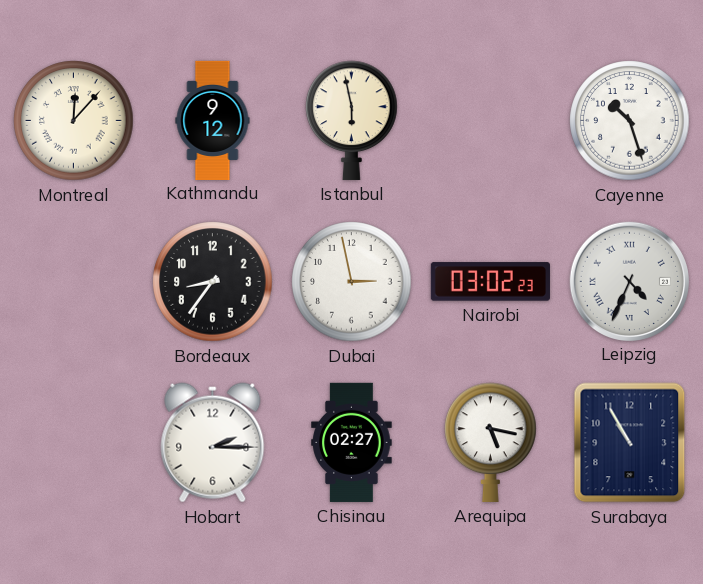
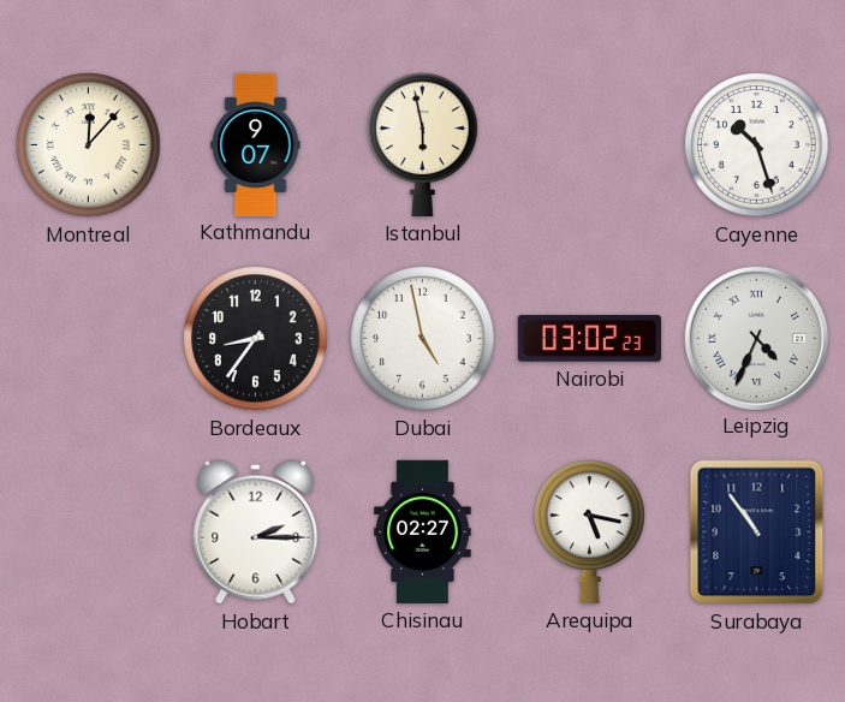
Kathmandu: 9:12 -> 9:07
Dubai: 2:58 -> 4:58
Surabaya: 10:55 -> 10:54
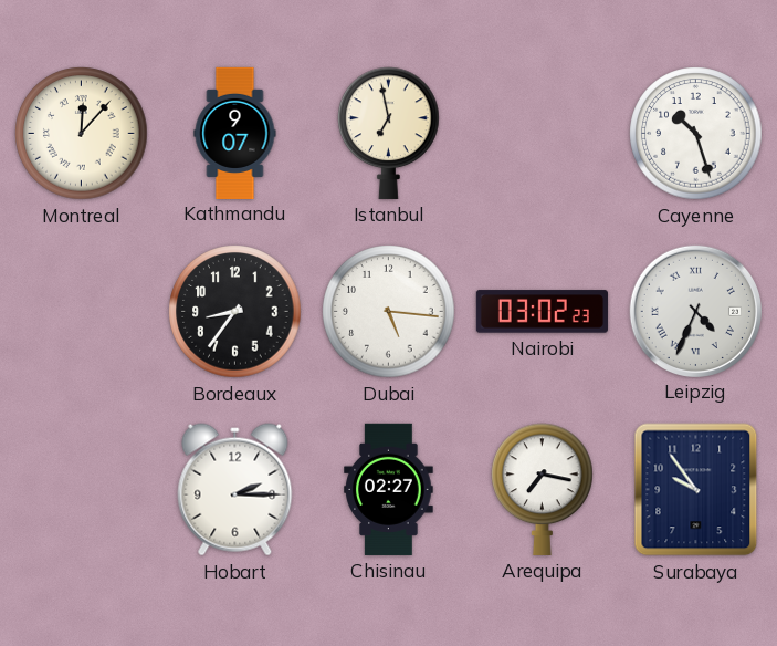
Istanbul: 5:58 -> 6:58
Dubai: 4:58 -> 5:16
Arequipa: 5:17 -> 7:17
Surabaya: 10:54 -> 9:54
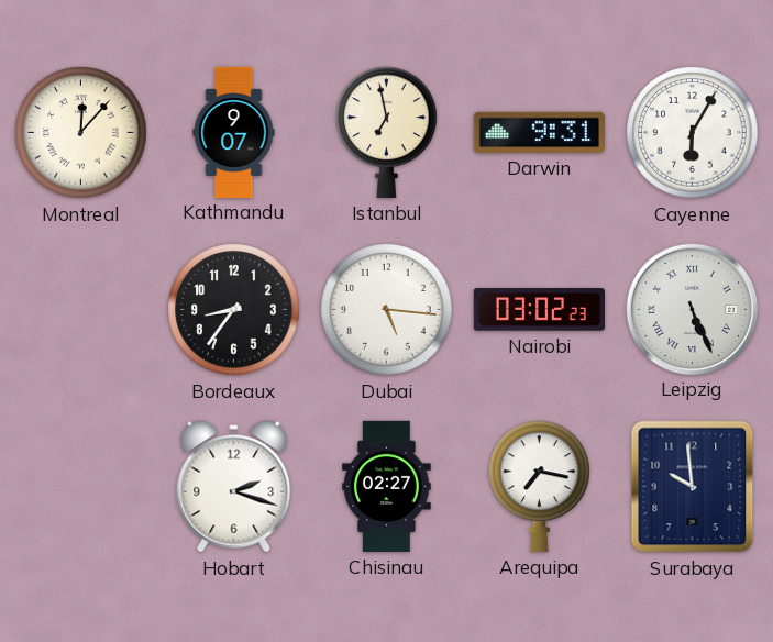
Darwin: none -> 9:31
Cayenne: 10:27 -> 6:05
Leipzig: 4:34 -> 5:26
Hobart: 2:15 -> 2:18
Surabaya: 9:54 -> 9:59
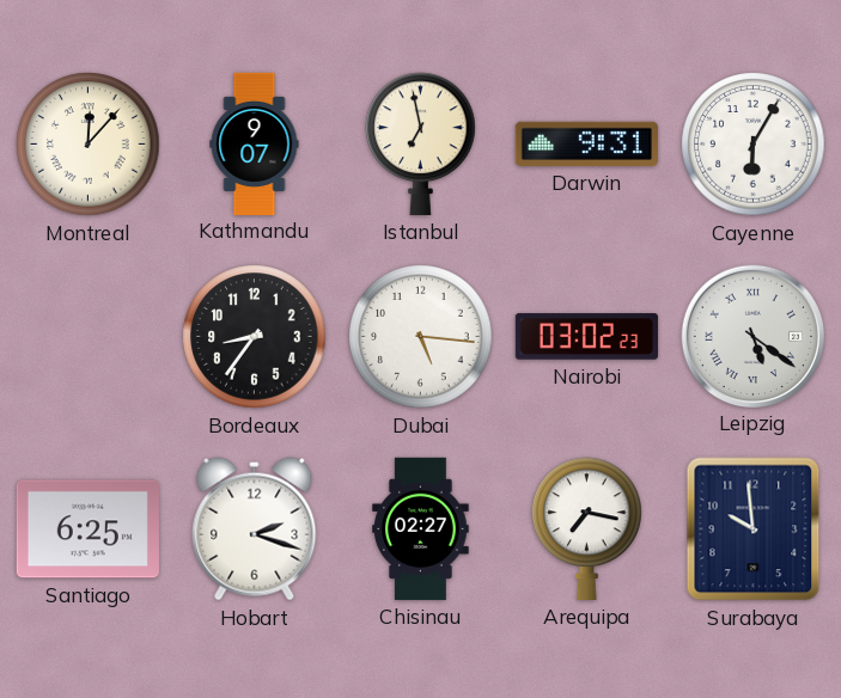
Leipzig: 5:26 -> 5:21
Santiago: none -> 6:25
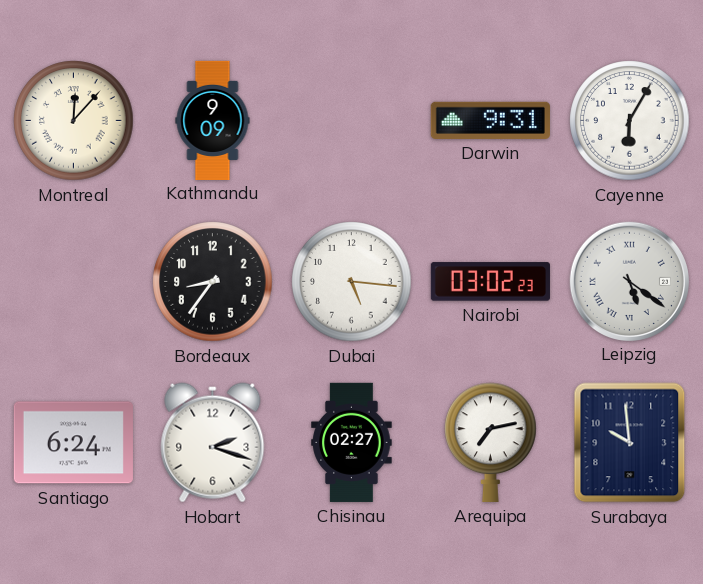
Kathmandu: 9:07 -> 9:09
Istanbul: 6:58 -> none
Santiago: 6:25 -> 6:24
Arequipa: 7:17 -> 7:13
